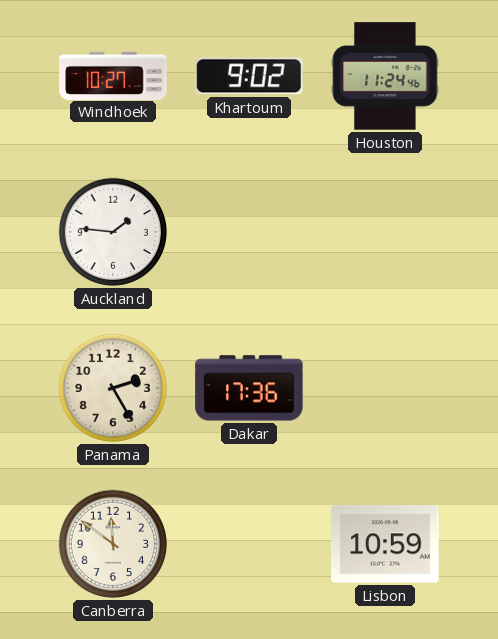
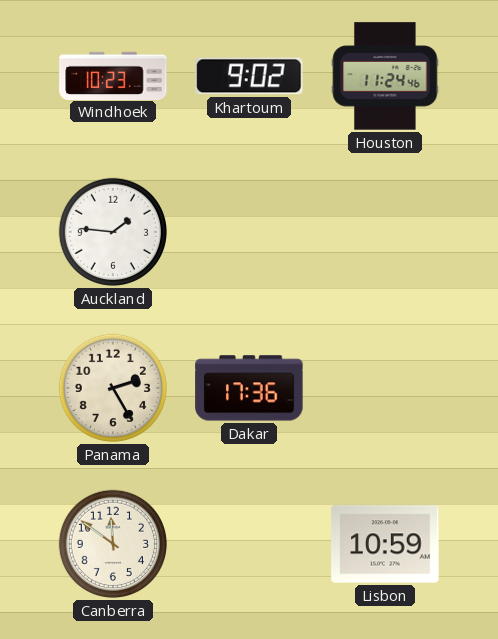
Windhoek: 10:27 -> 10:23
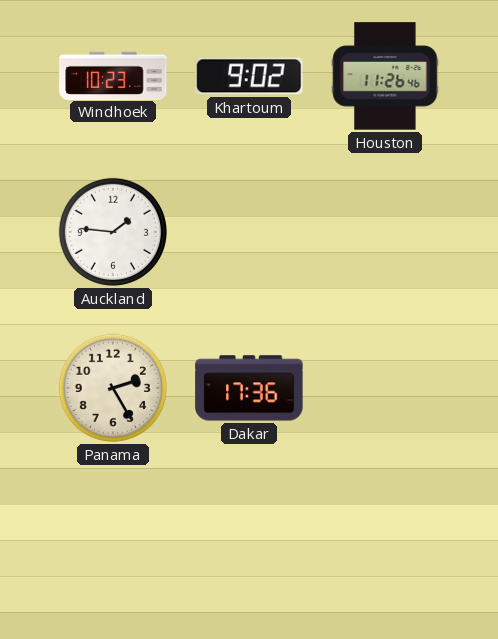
Houston: 11:24 -> 11:26
Canberra: 11:51 -> none
Lisbon: 10:59 -> none
